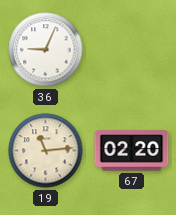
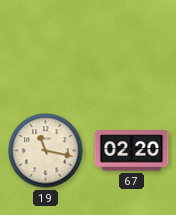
36: 9:04 -> none
19: 11:14 -> 11:17
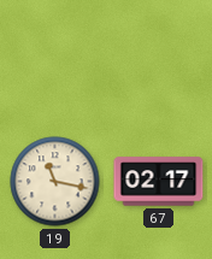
67: 02:20 -> 02:17
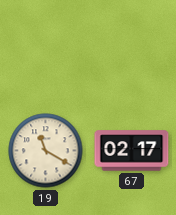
19: 11:17 -> 11:20
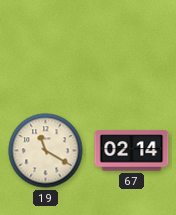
67: 02:17 -> 02:14
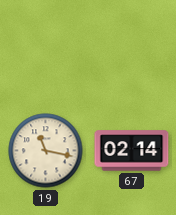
19: 11:20 -> 11:17
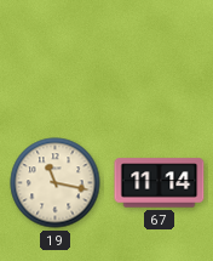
67: 02:14 -> 11:14
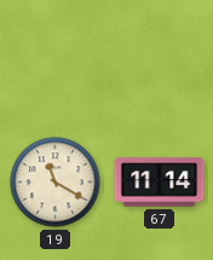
19: 11:17 -> 11:20
